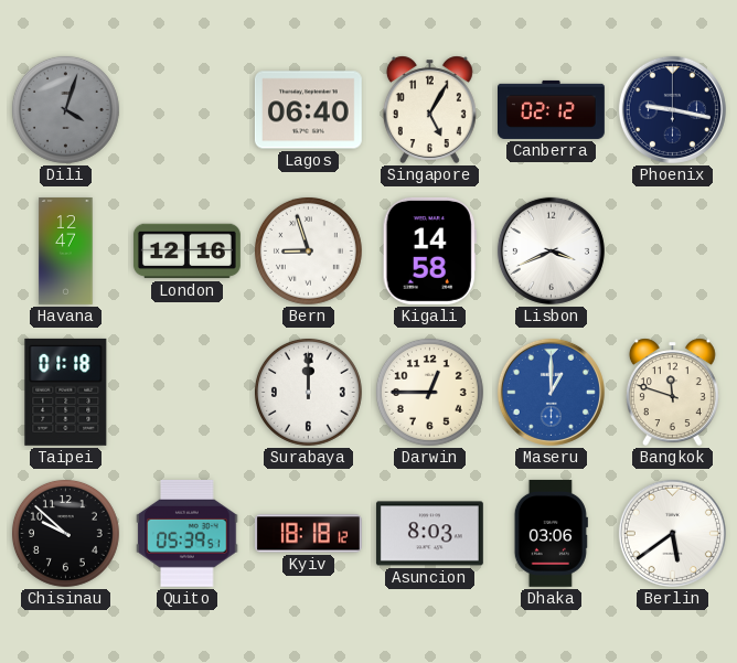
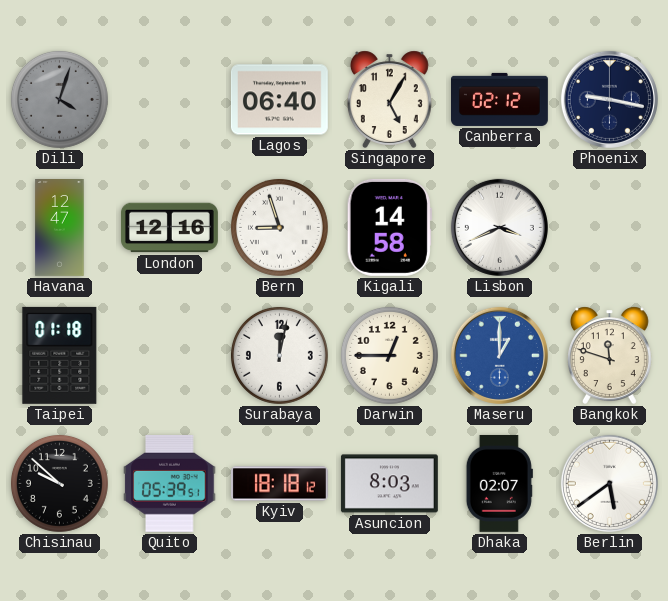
Surabaya: 12:00 -> 12:02
Dhaka: 03:06 -> 02:07
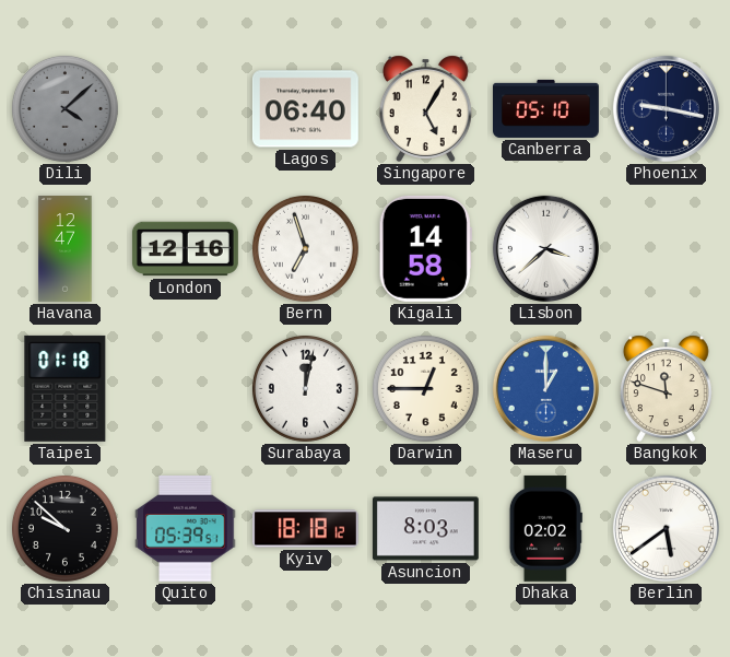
Dili: 4:03 -> 4:08
Canberra: 02:12 -> 05:10
Bern: 8:57 -> 6:57
Lisbon: 3:41 -> 3:38
Dhaka: 02:07 -> 02:02
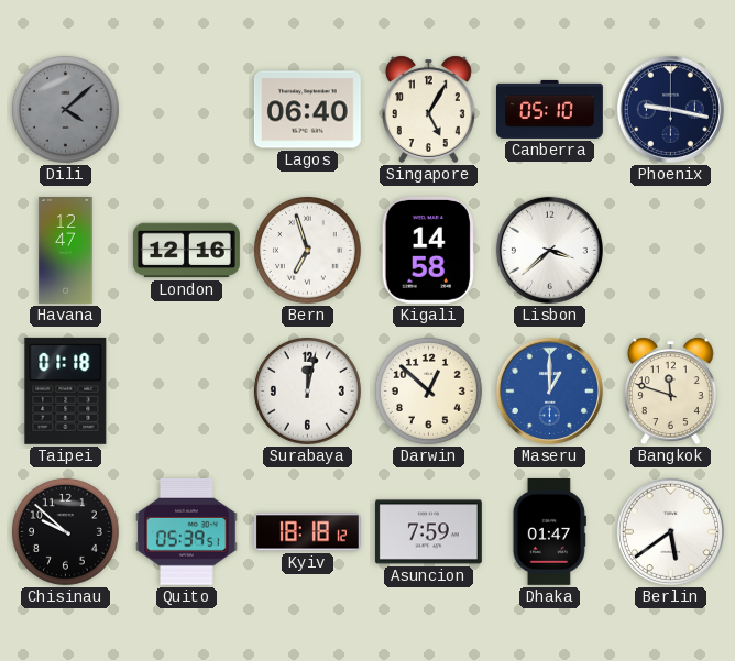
Darwin: 12:45 -> 12:52
Asuncion: 8:03 -> 7:59
Dhaka: 02:02 -> 01:47
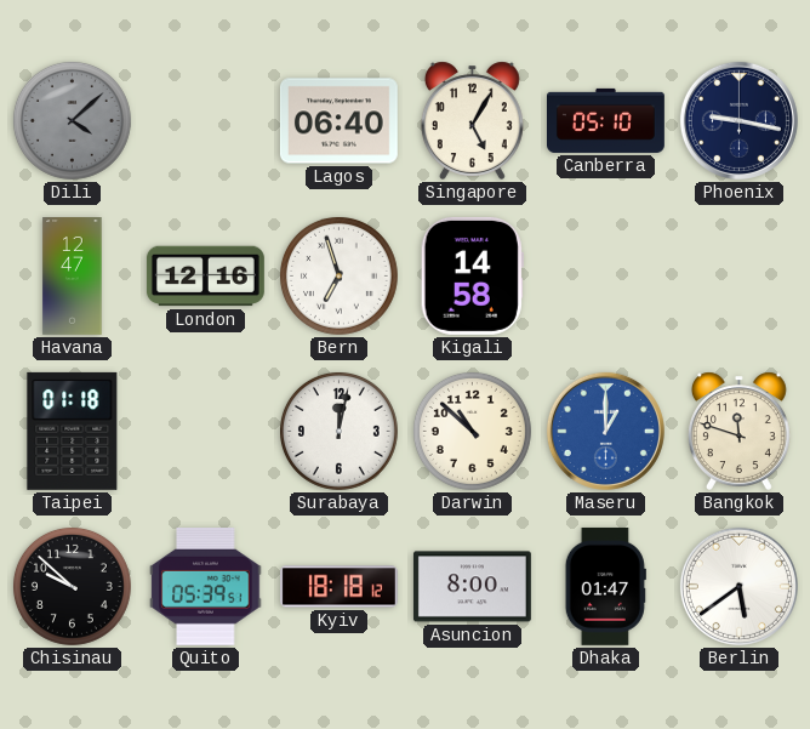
Lisbon: 3:38 -> none
Darwin: 12:52 -> 10:52
Asuncion: 7:59 -> 8:00
